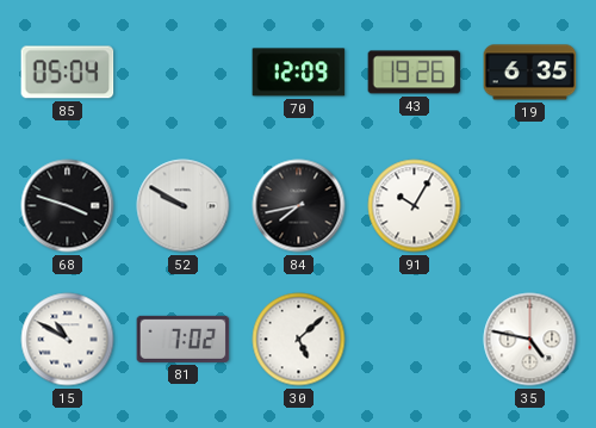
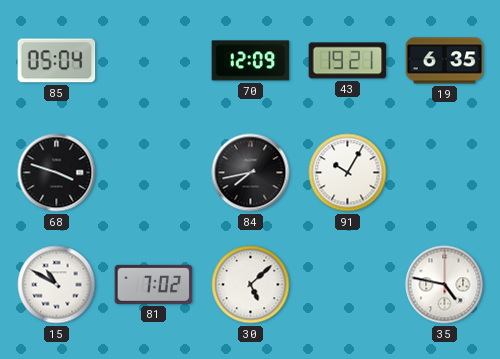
43: 19:26 -> 19:21
52: 9:50 -> none
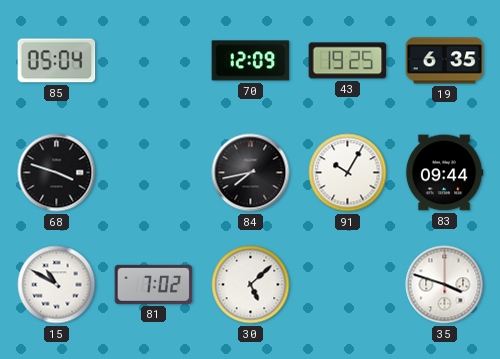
43: 19:21 -> 19:25
83: none -> 09:44
35: 4:47 -> 3:48
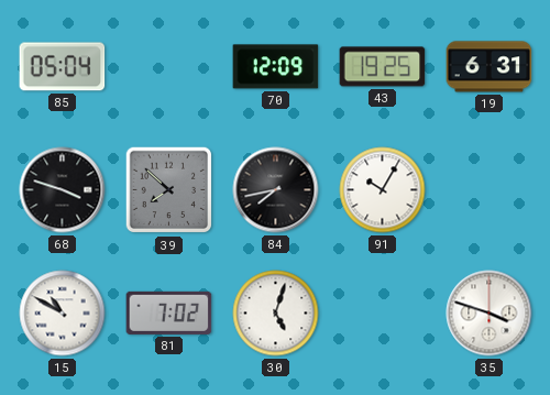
19: 6:35 -> 6:31
39: none -> 7:52
83: 09:44 -> none
30: 5:08 -> 5:03
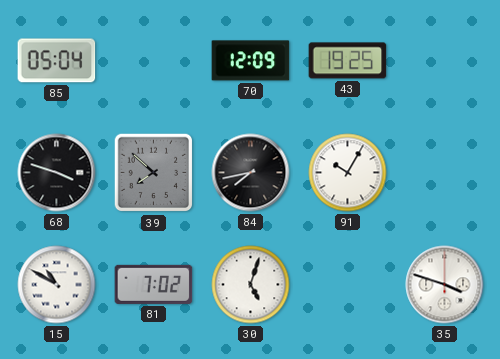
19: 6:31 -> none
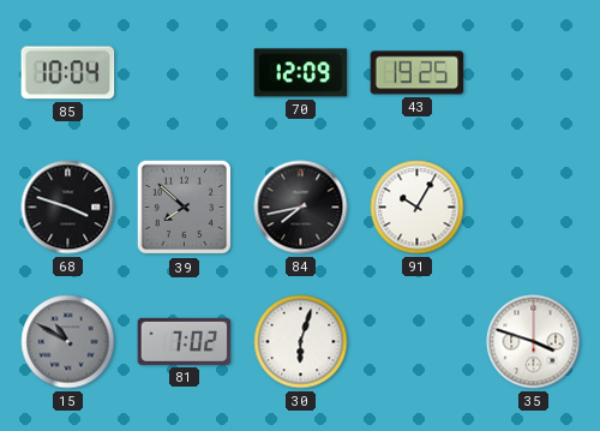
85: 05:04 -> 10:04
15 dial: white -> grey
30: 5:03 -> 6:03
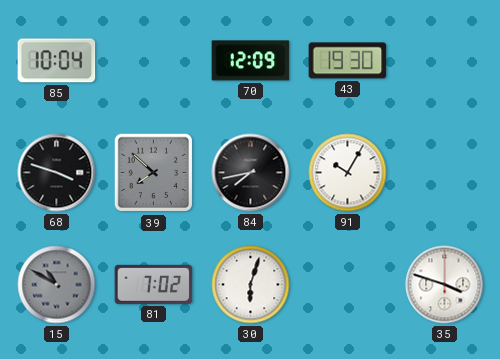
43: 19:25 -> 19:30
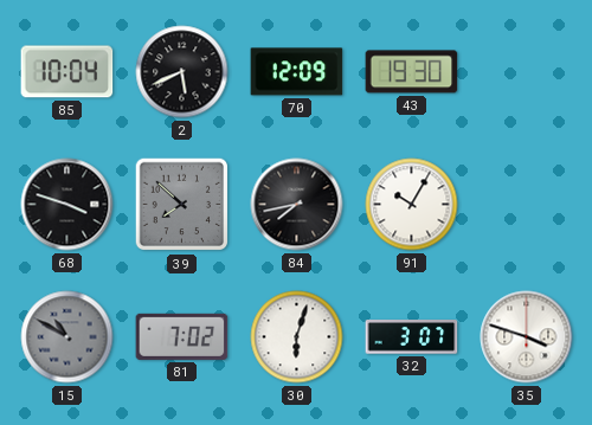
2: none -> 5:41
32: none -> 3:07
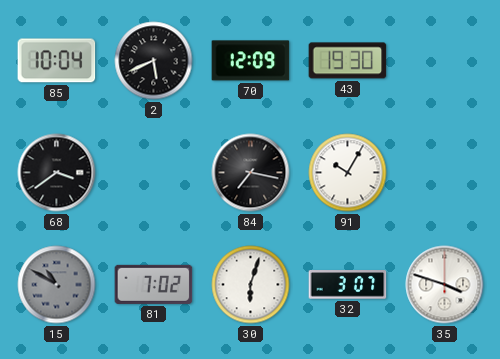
68: 3:48 -> 3:39
39: 7:52 -> none
84: 7:43 -> 7:17
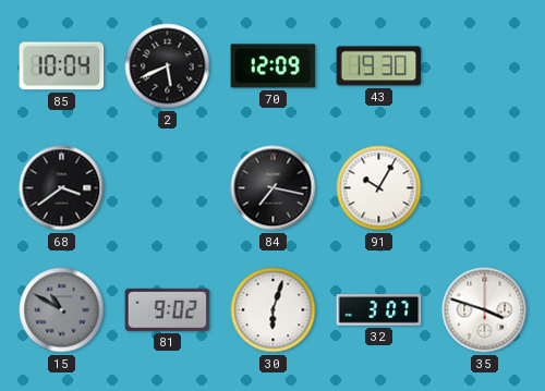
81: 7:02 -> 9:02
